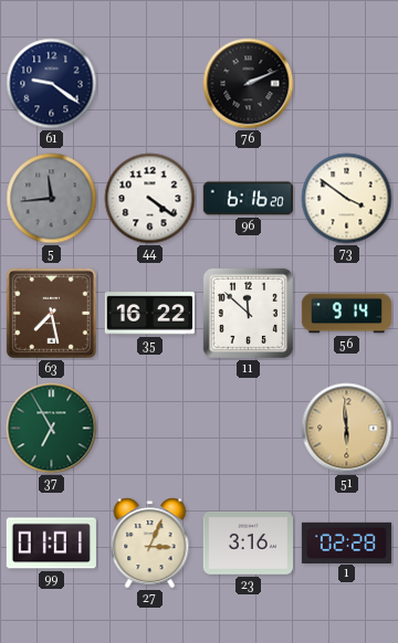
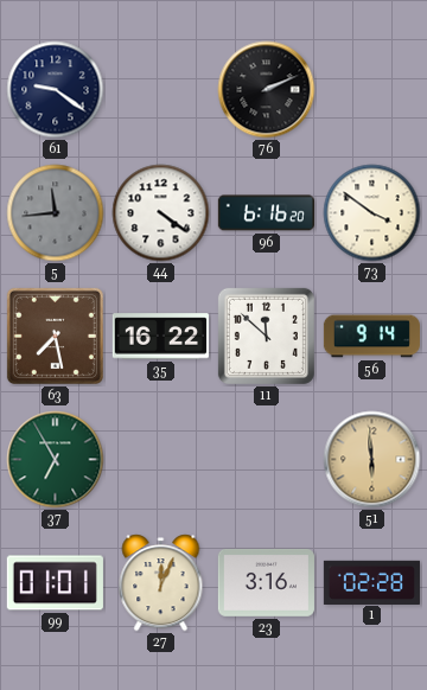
27: 3:04 -> 12:04
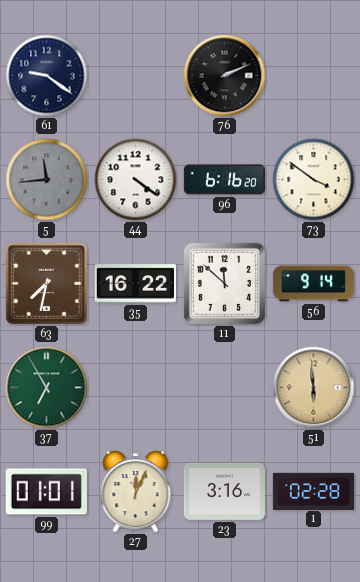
63: 7:28 -> 7:32
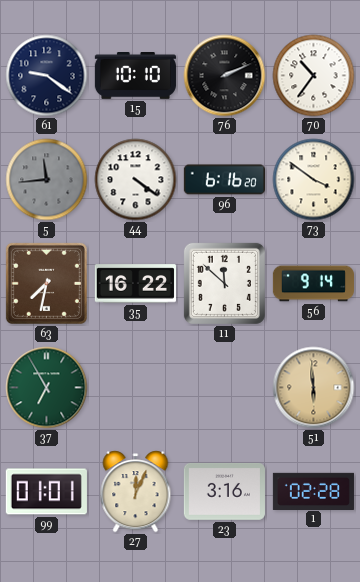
15: none -> 10:10
70: none -> 10:36
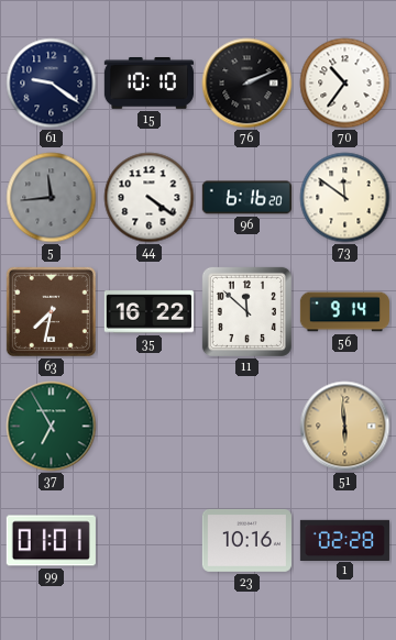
73: 3:51 -> 11:51
27: 12:04 -> none
23: 3:16 -> 10:16
